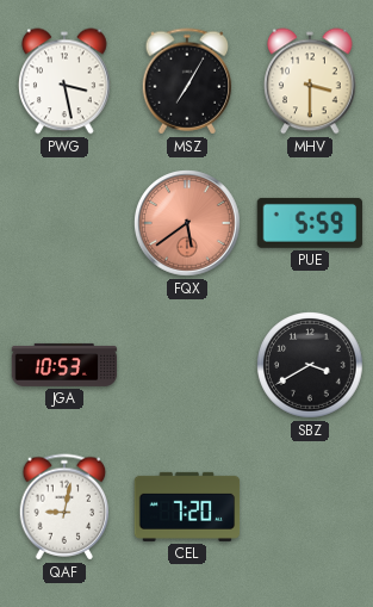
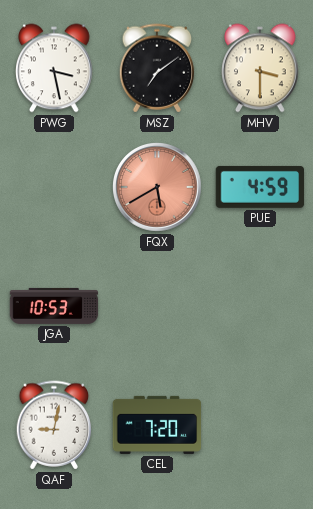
MSZ: 7:05 -> 7:09
FQX: 5:39 -> 5:40
PUE: 5:59 -> 4:59
SBZ: 3:40 -> none
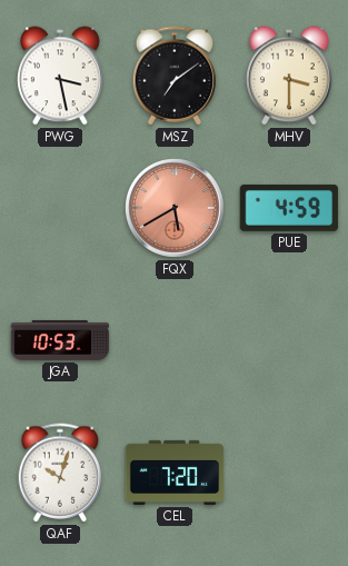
QAF: 9:02 -> 10:03
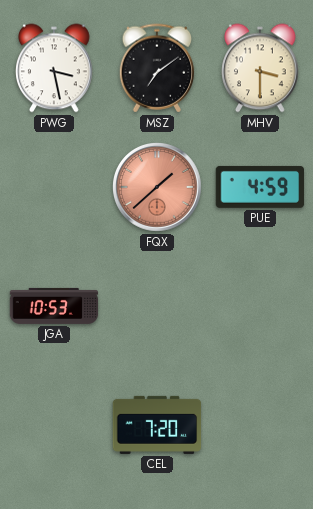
FQX: 5:40 -> 1:38
QAF: 10:03 -> none
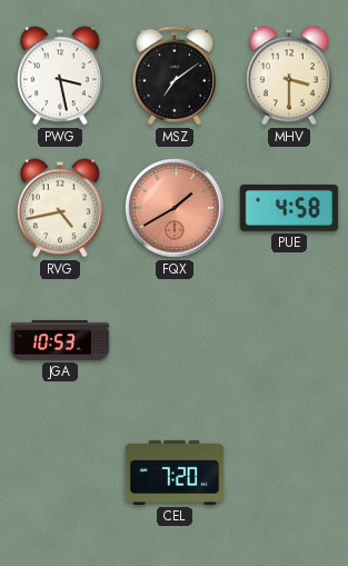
RVG: none -> 4:43
FQX: 1:38 -> 1:40
PUE: 4:59 -> 4:58
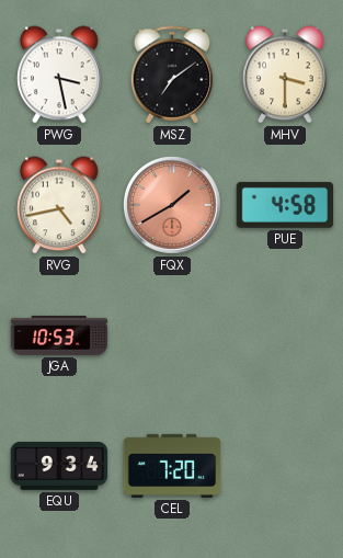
EQU: none -> 9:34
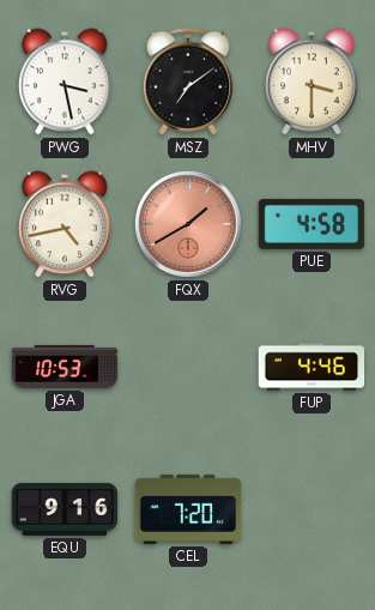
FUP: none -> 4:46
EQU: 9:34 -> 9:16
